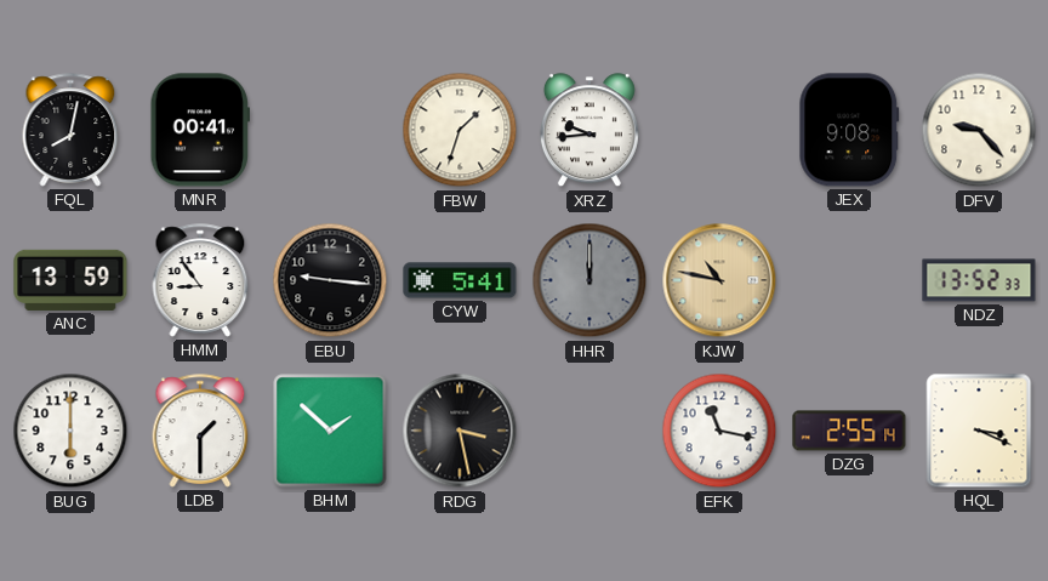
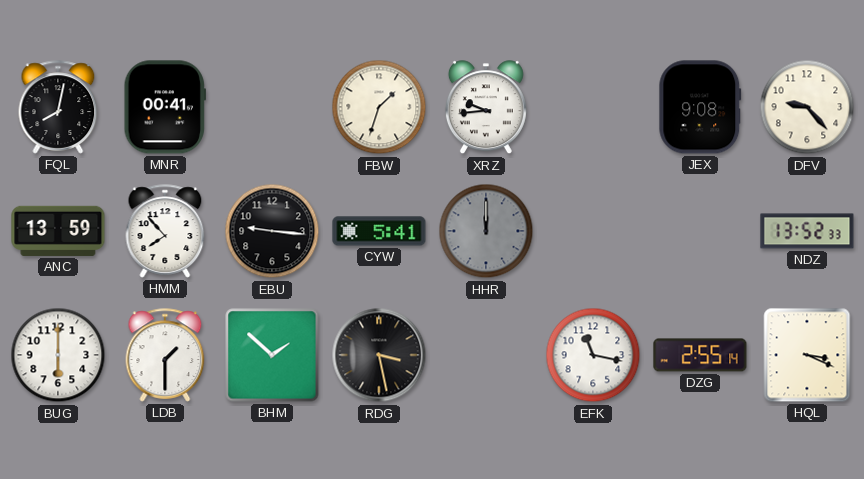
HMM: 8:54 -> 7:53
KJW: 10:47 -> none
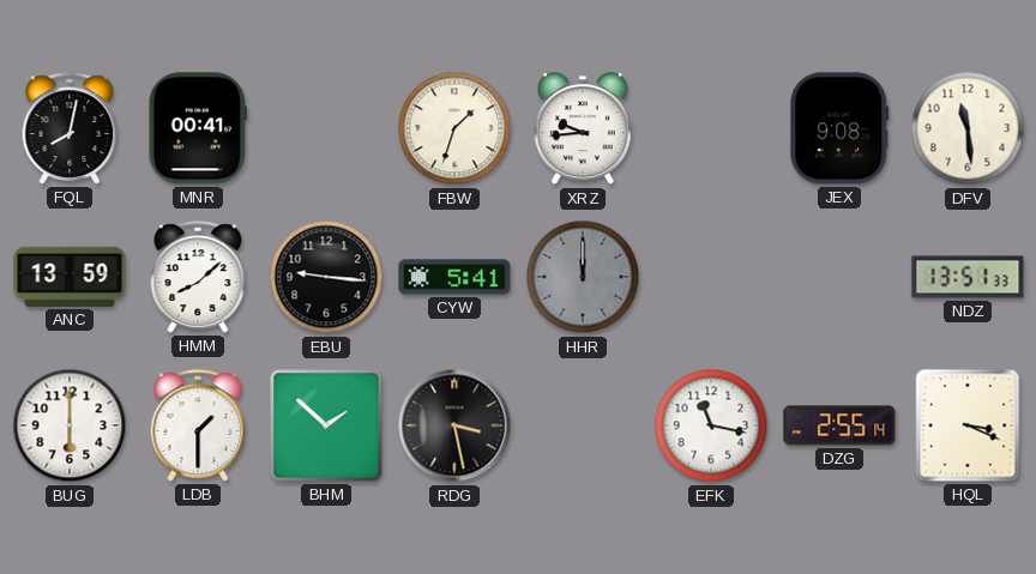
DFV: 9:23 -> 11:29
HMM: 7:53 -> 8:08
NDZ: 13:52 -> 13:51
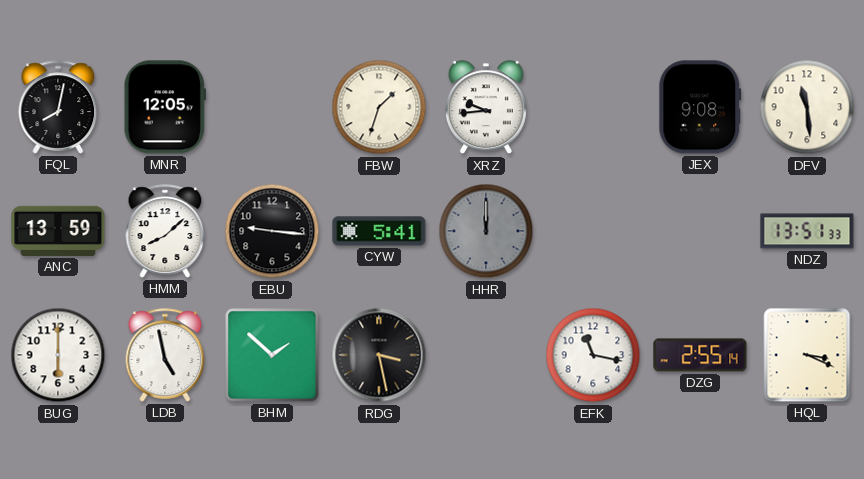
MNR: 00:41 -> 12:05
LDB: 1:30 -> 4:58
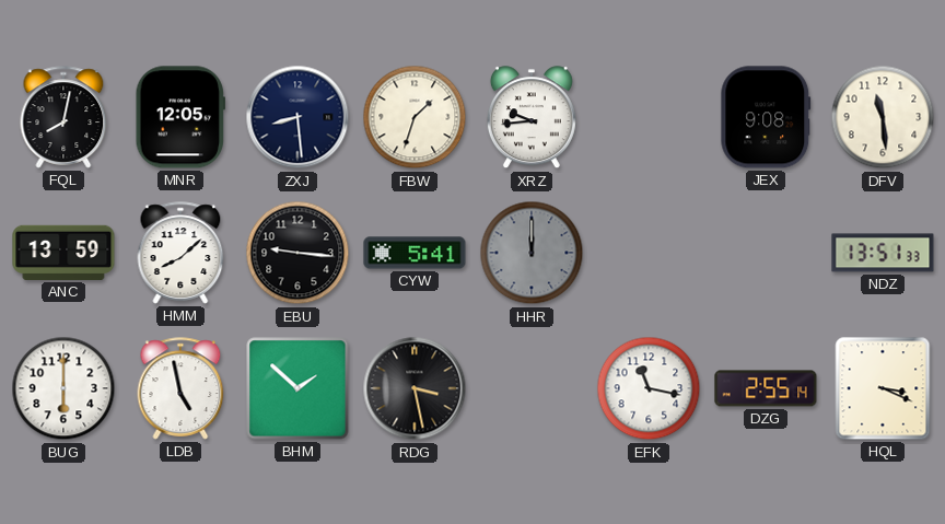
ZXJ: none -> 8:29
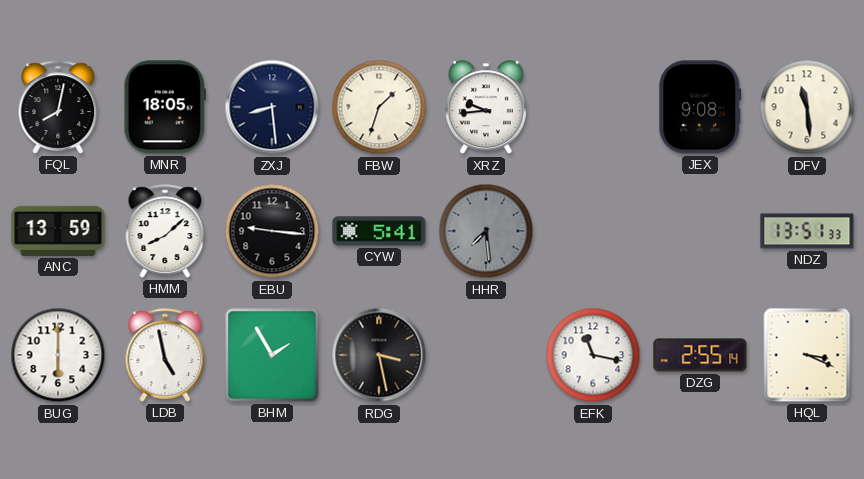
MNR: 12:05 -> 18:05
HHR: 12:00 -> 7:29
BHM: 1:52 -> 1:55
